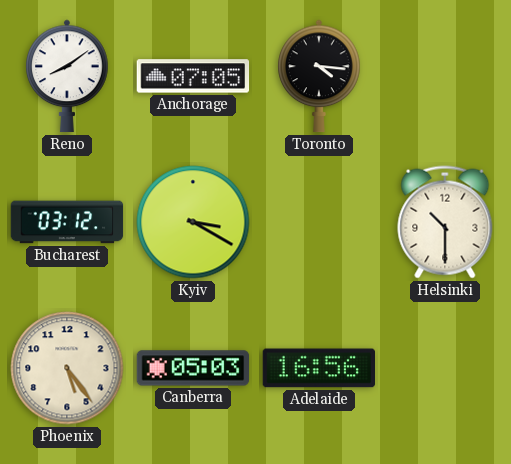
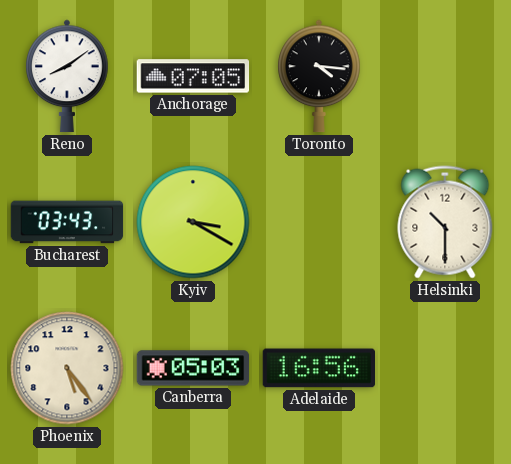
Bucharest: 03:12 -> 03:43
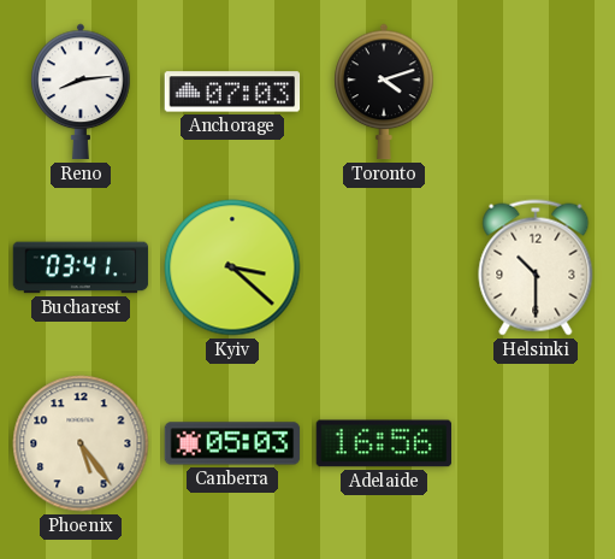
Reno: 8:09 -> 8:14
Anchorage: 07:05 -> 07:03
Toronto: 4:16 -> 4:12
Bucharest: 03:43 -> 03:41
Kyiv: 3:20 -> 3:22
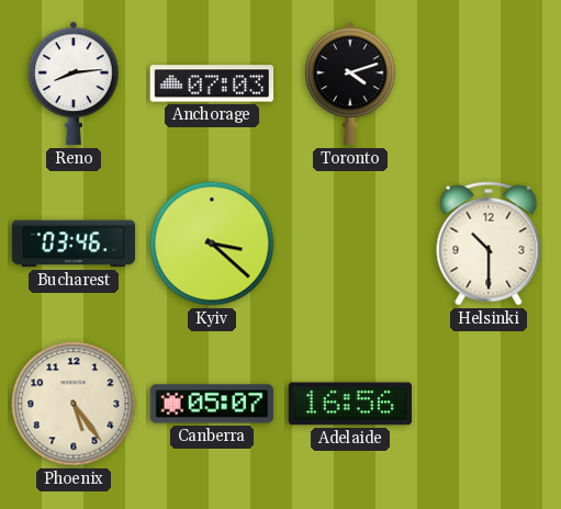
Bucharest: 03:41 -> 03:46
Canberra: 05:03 -> 05:07
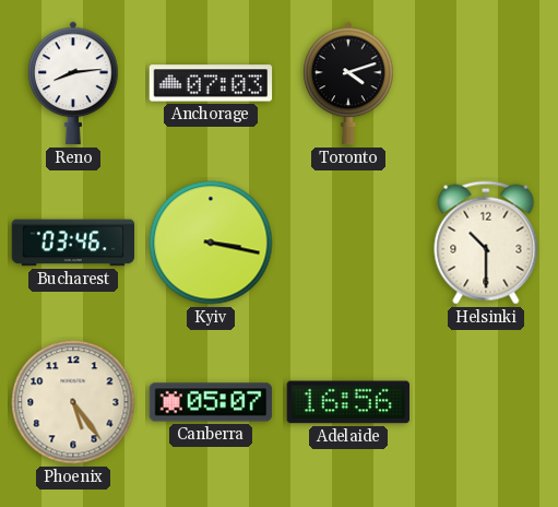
Kyiv: 3:22 -> 3:17
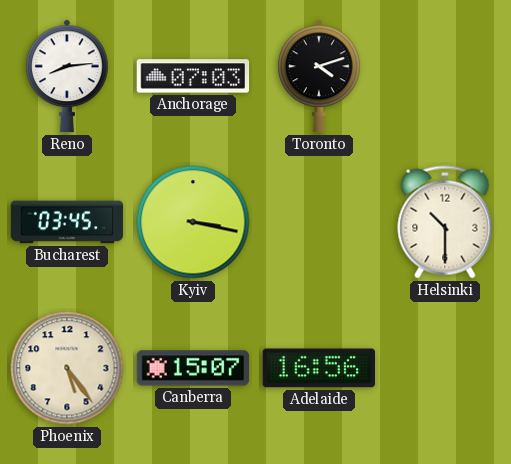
Bucharest: 03:46 -> 03:45
Canberra: 05:07 -> 15:07
